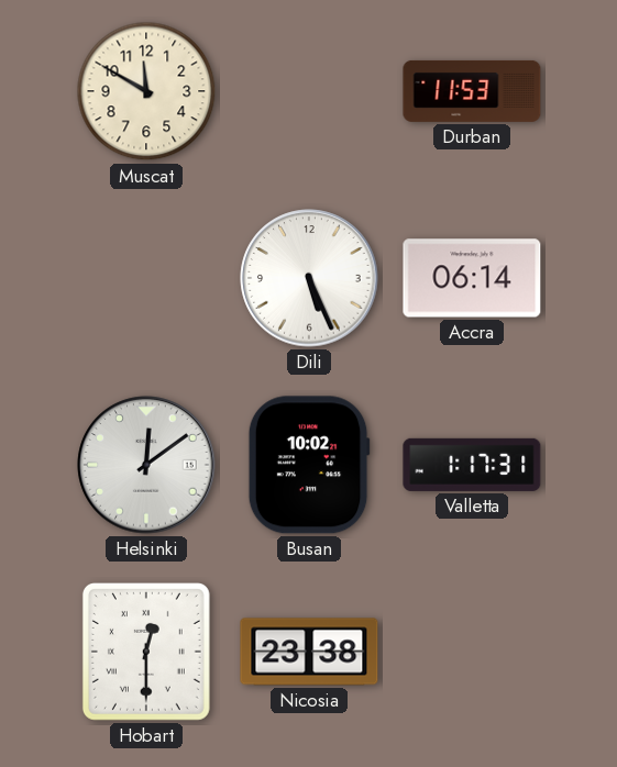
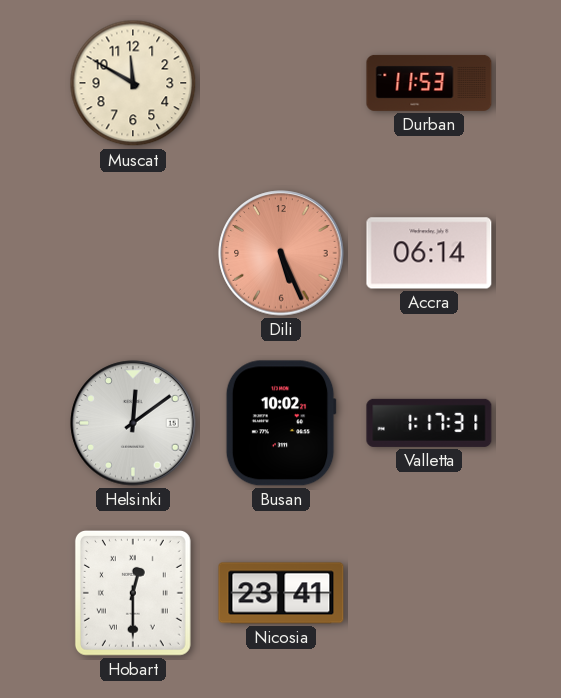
Dili dial: white -> salmon
Nicosia: 23:38 -> 23:41
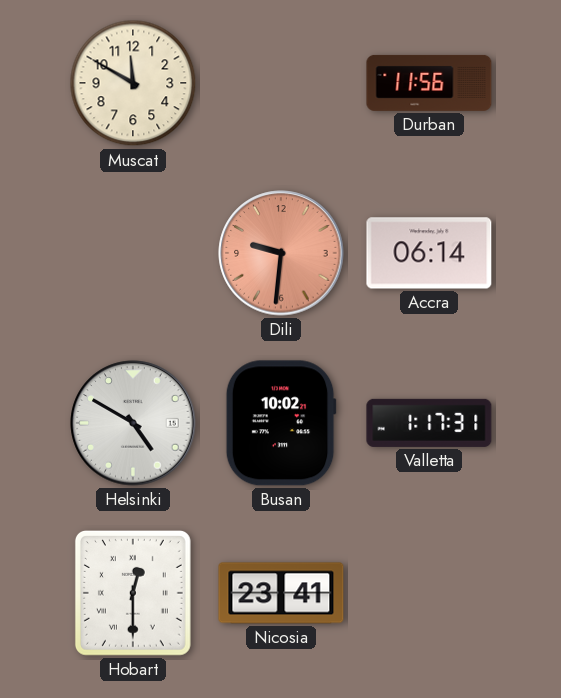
Durban: 11:53 -> 11:56
Dili: 5:26 -> 9:31
Helsinki: 12:09 -> 4:50
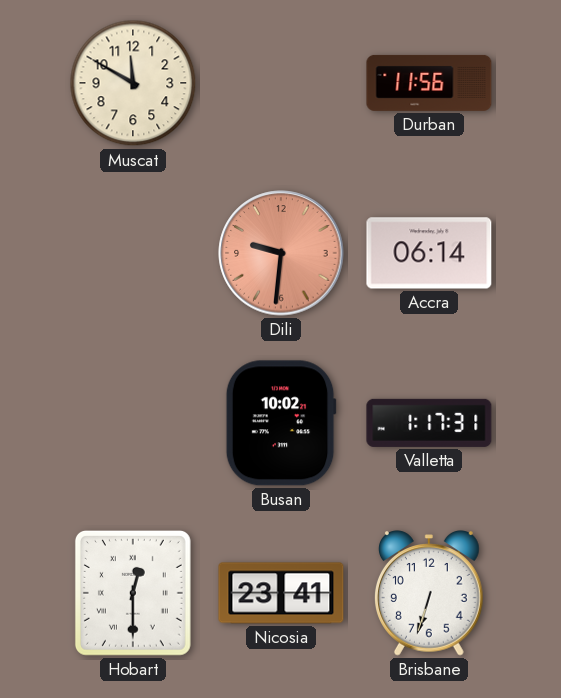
Helsinki: 4:50 -> none
Brisbane: none -> 6:33
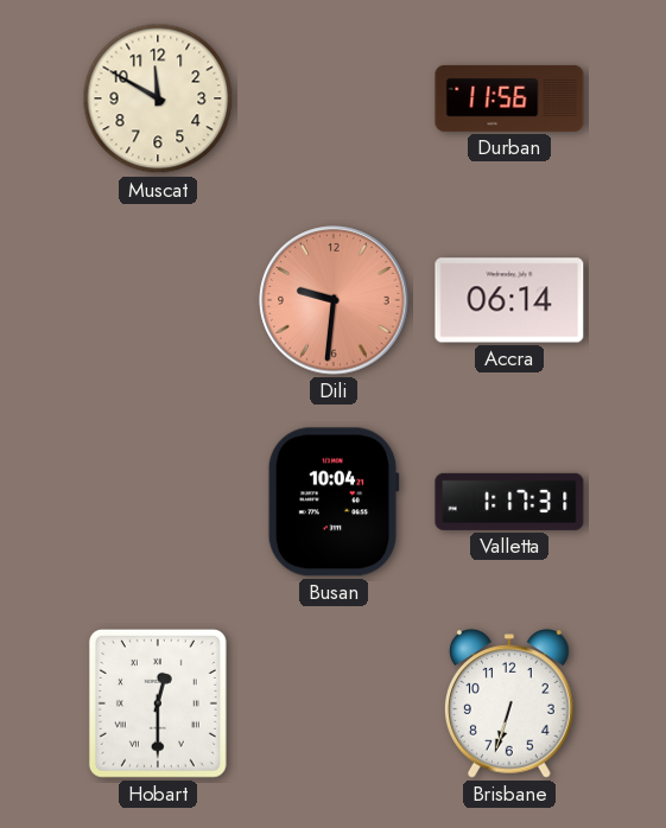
Busan: 10:02 -> 10:04
Nicosia: 23:41 -> none
